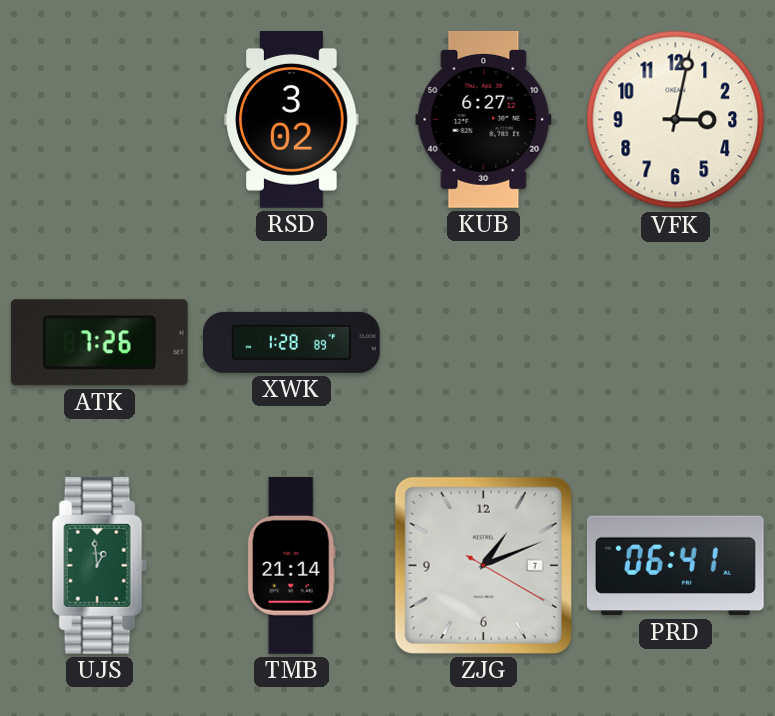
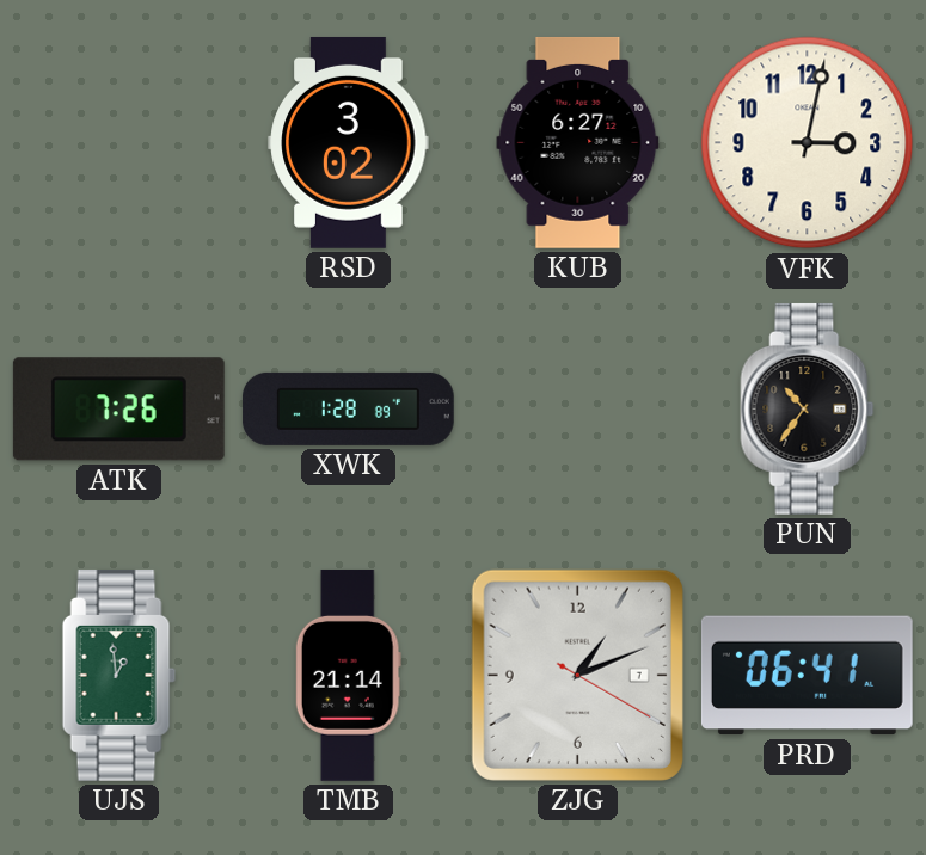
PUN: none -> 10:36
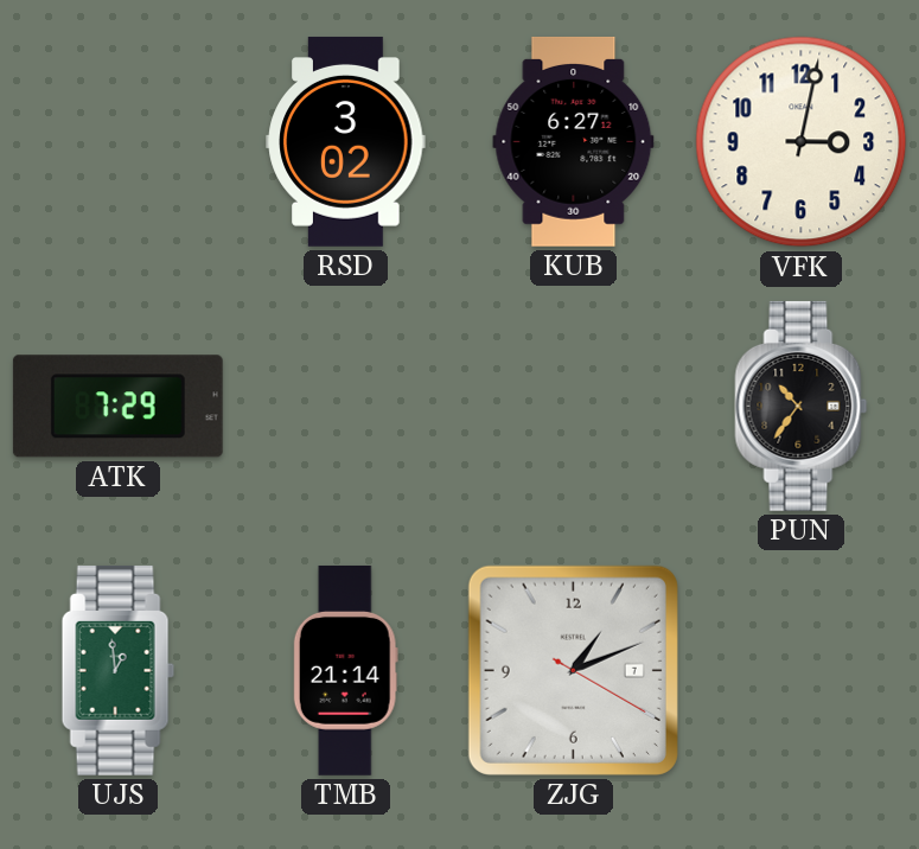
ATK: 7:26 -> 7:29
XWK: 1:28 -> none
PRD: 06:41 -> none
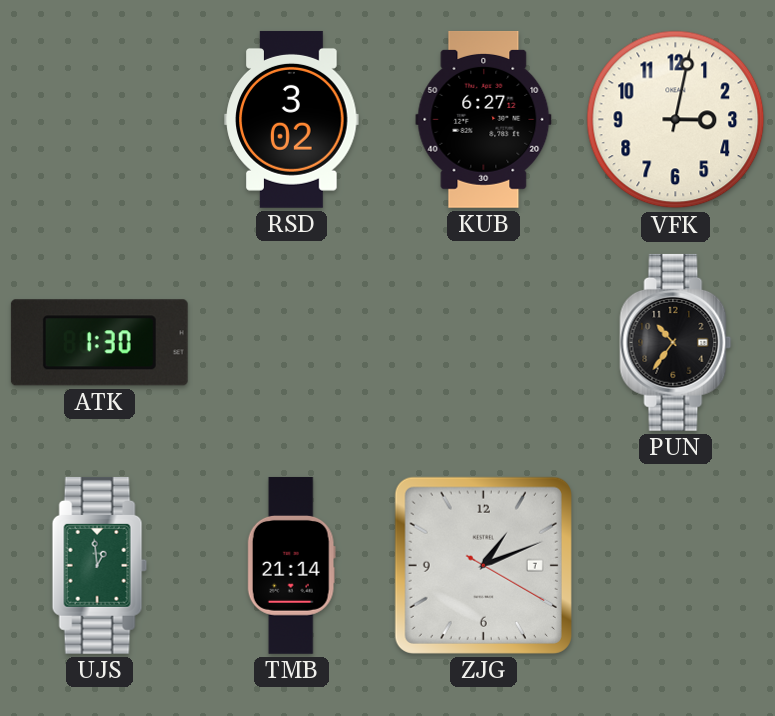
ATK: 7:29 -> 1:30
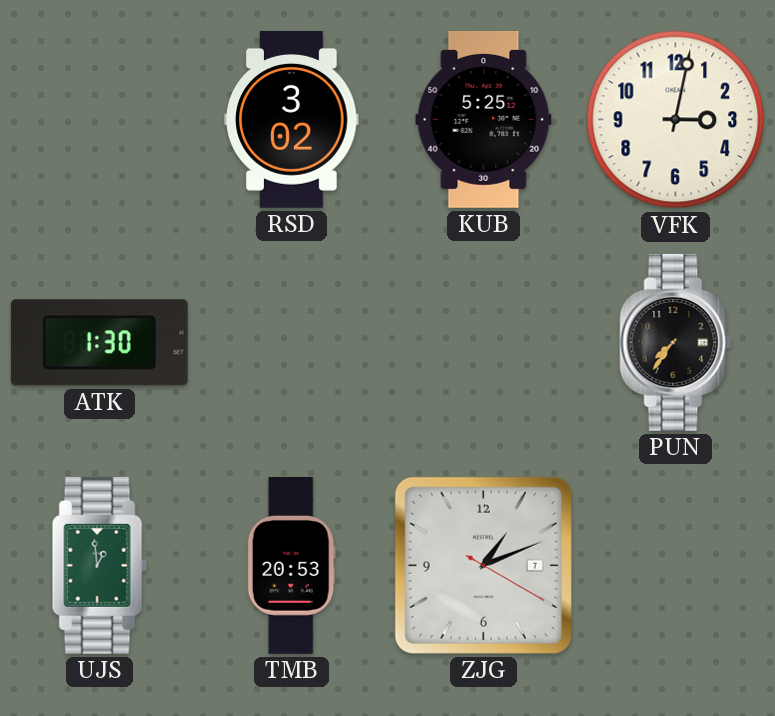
KUB: 6:27 -> 5:25
PUN: 10:36 -> 7:36
TMB: 21:14 -> 20:53
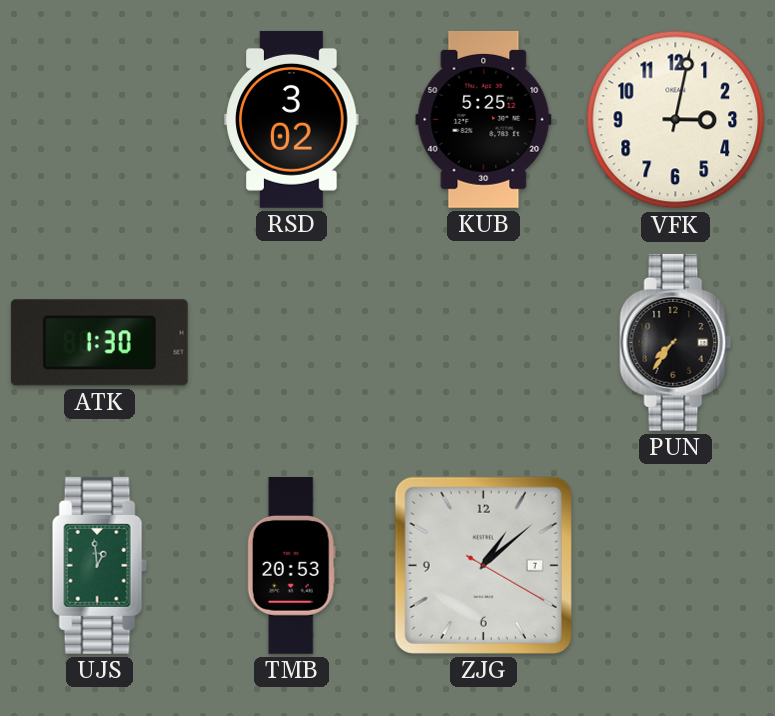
ZJG: 1:11 -> 1:08
